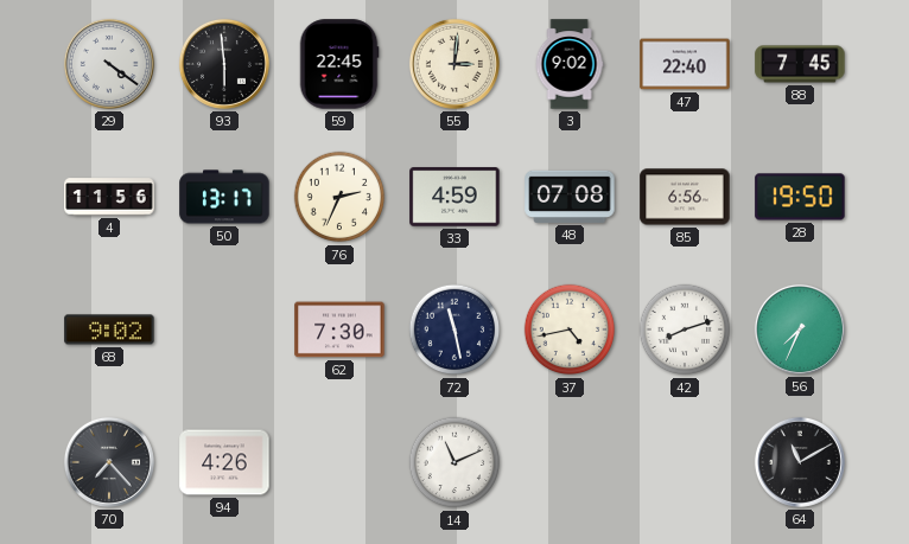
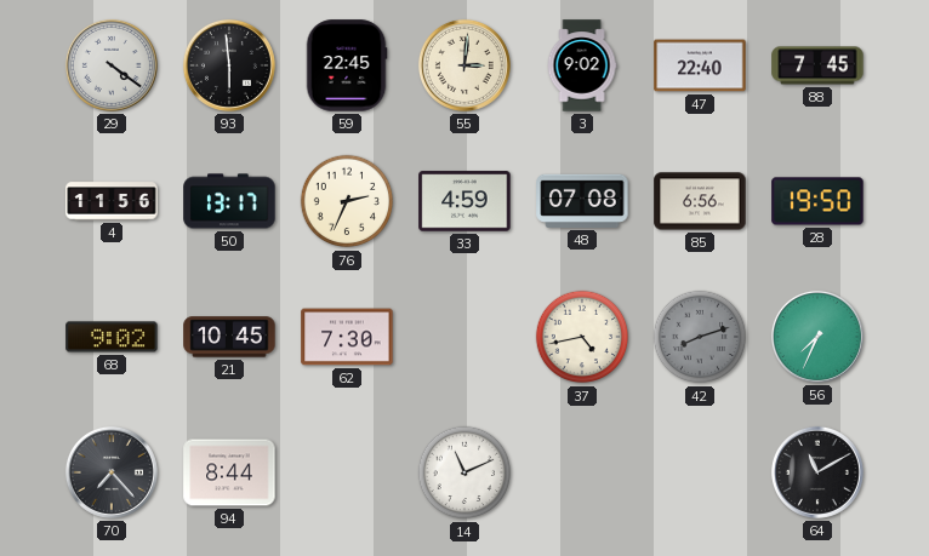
21: none -> 10:45
72: 11:28 -> none
42 dial: white -> grey
94: 4:26 -> 8:44
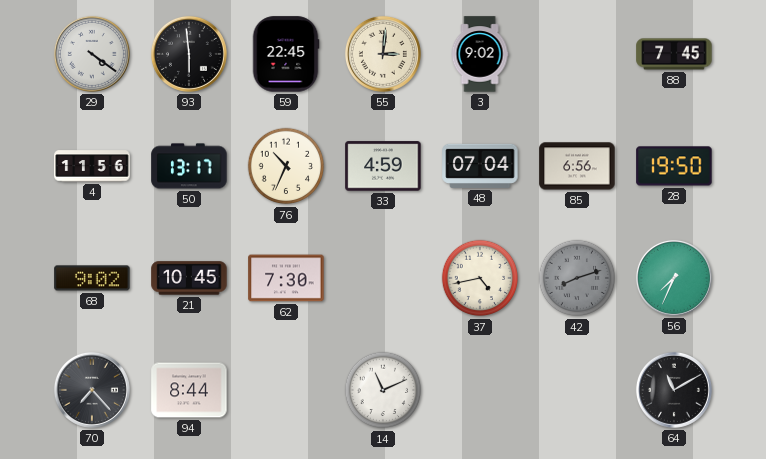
47: 22:40 -> none
76: 2:34 -> 10:34
48: 07:08 -> 07:04
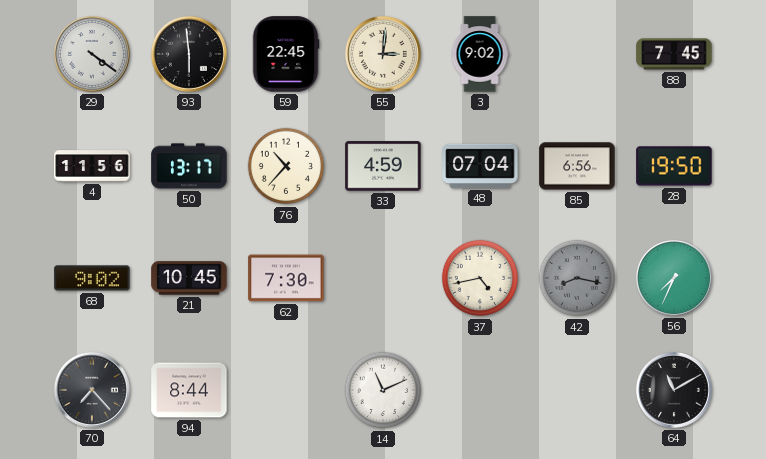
76: 10:34 -> 10:37
42: 8:12 -> 8:17
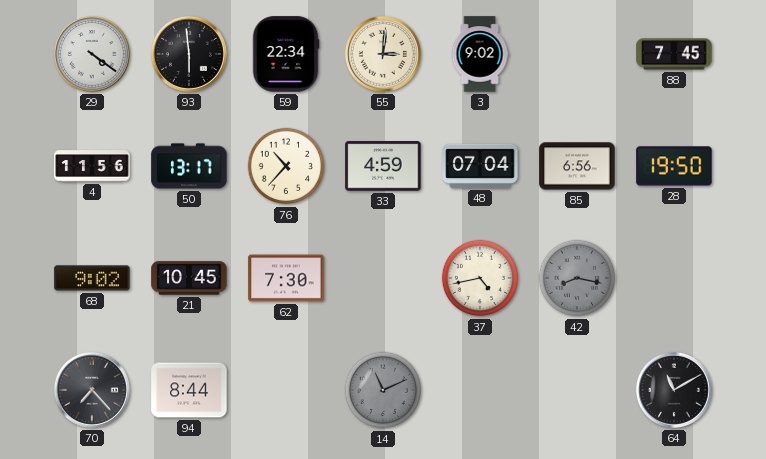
59: 22:45 -> 22:34
56: 7:34 -> none
14 dial: white -> grey
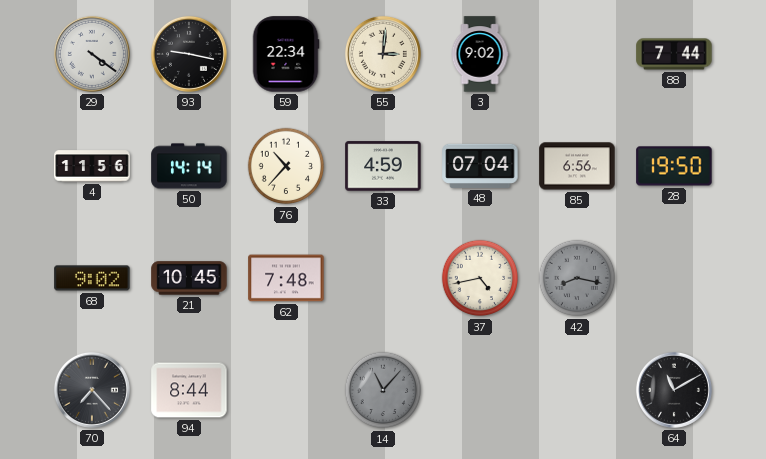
93: 5:59 -> 9:17
88: 7:45 -> 7:44
50: 13:17 -> 14:14
62: 7:30 -> 7:48
14: 11:11 -> 11:07
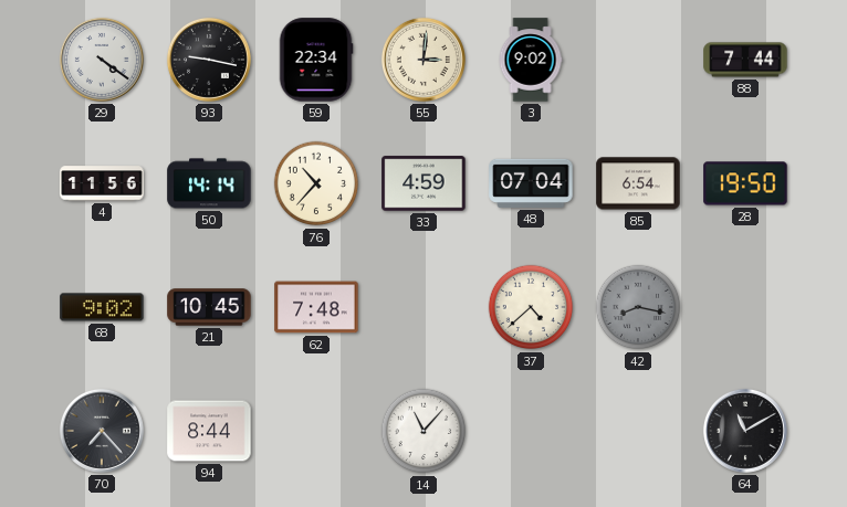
85: 6:56 -> 6:54
37: 4:43 -> 4:38
14 dial: grey -> white
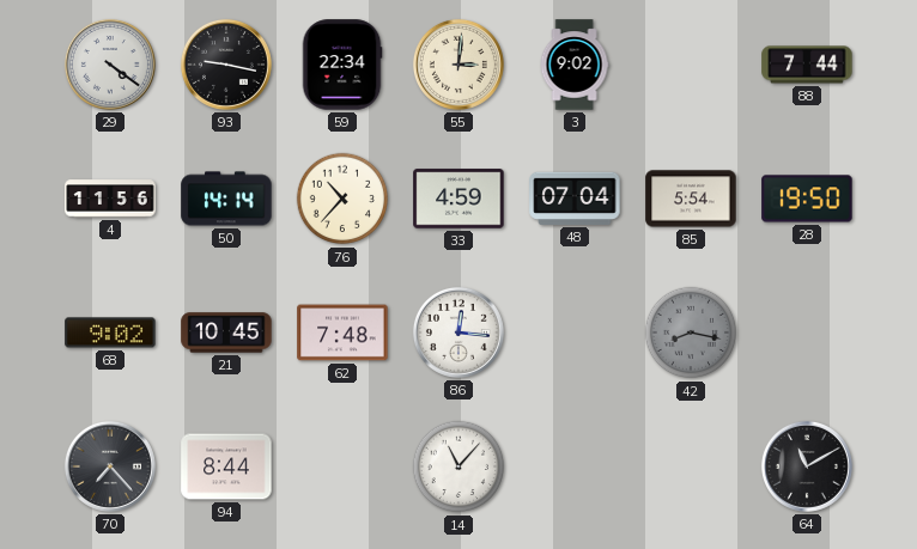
85: 6:54 -> 5:54
86: none -> 12:16
37: 4:38 -> none
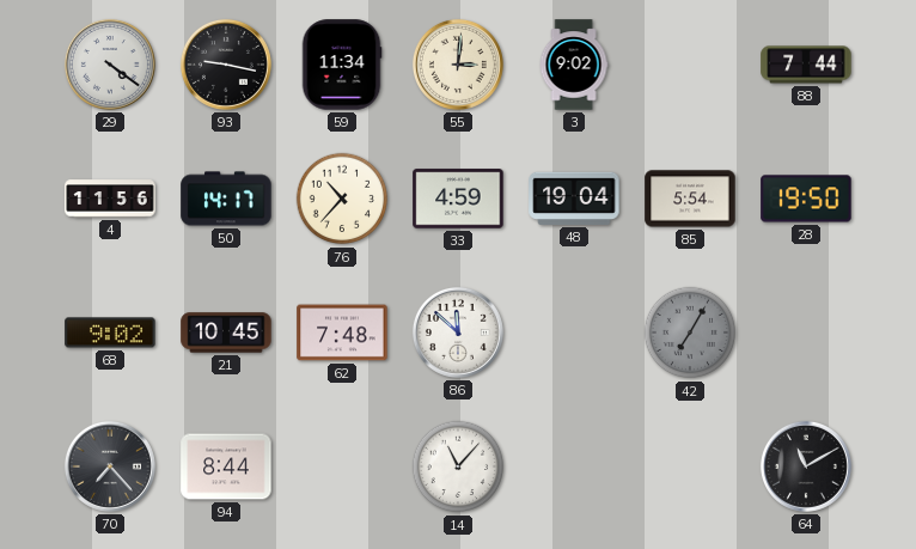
59: 22:34 -> 11:34
50: 14:14 -> 14:17
48: 07:04 -> 19:04
86: 12:16 -> 11:52
42: 8:17 -> 7:05
